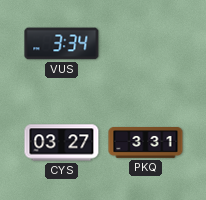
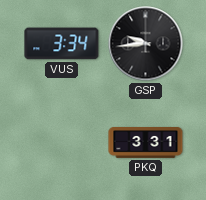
GSP: none -> 9:44
CYS: 03:27 -> none
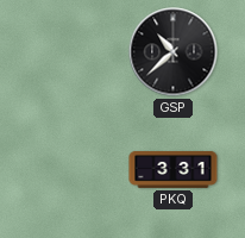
VUS: 3:34 -> none
GSP: 9:44 -> 10:38
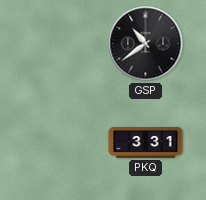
GSP: 10:38 -> 10:39
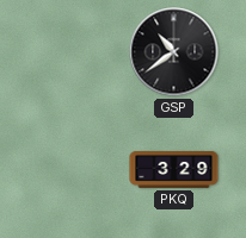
PKQ: 3:31 -> 3:29
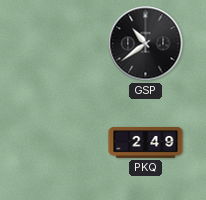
PKQ: 3:29 -> 2:49
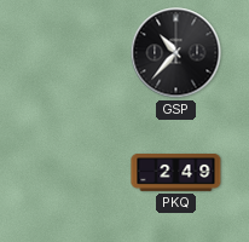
GSP: 10:39 -> 10:37
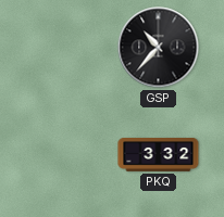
PKQ: 2:49 -> 3:32
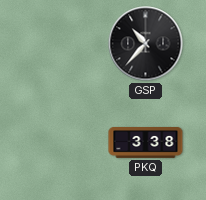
PKQ: 3:32 -> 3:38
